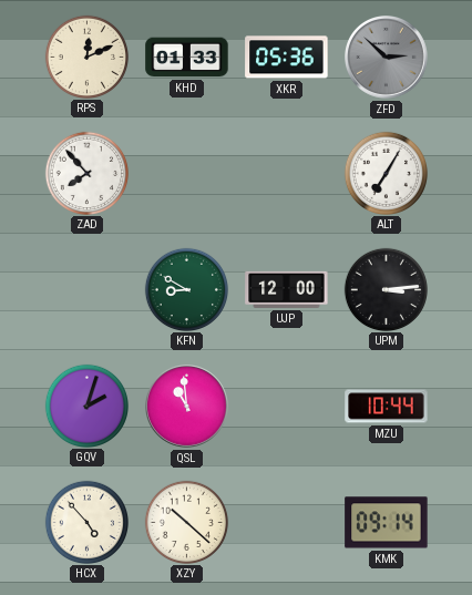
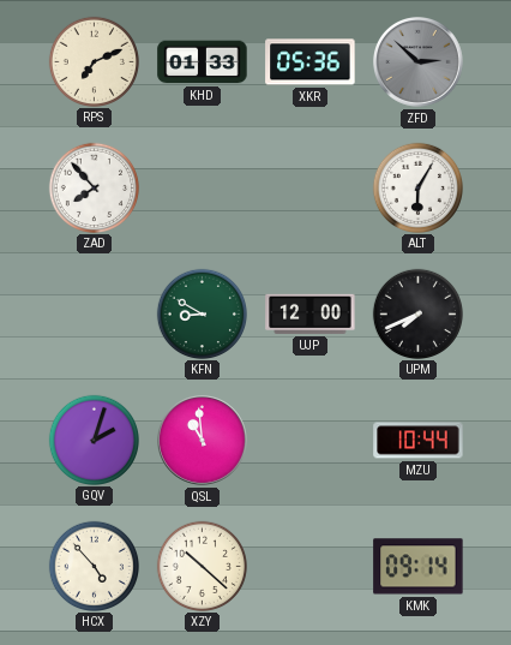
RPS: 12:11 -> 7:11
ALT: 7:05 -> 6:05
UPM: 3:14 -> 7:41
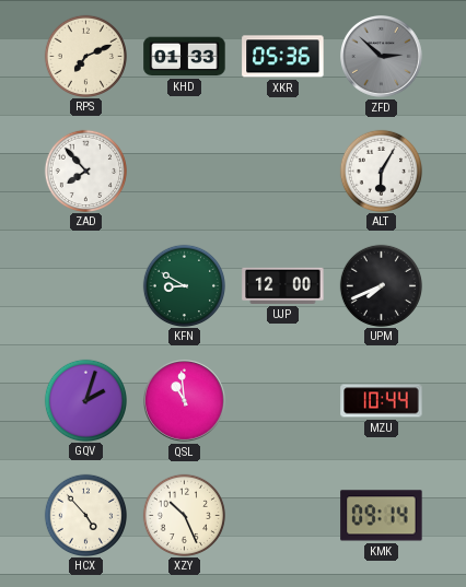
XZY: 10:22 -> 10:26
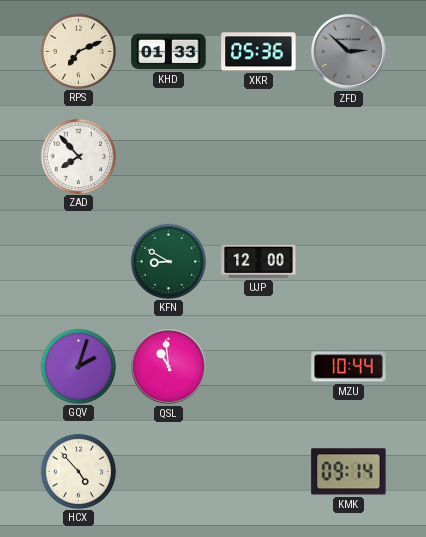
ALT: 6:05 -> none
UPM: 7:41 -> none
XZY: 10:26 -> none
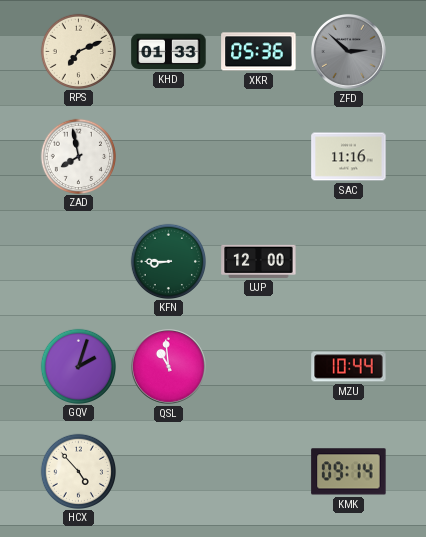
ZAD: 7:53 -> 7:58
SAC: none -> 11:16
KFN: 8:50 -> 8:45
